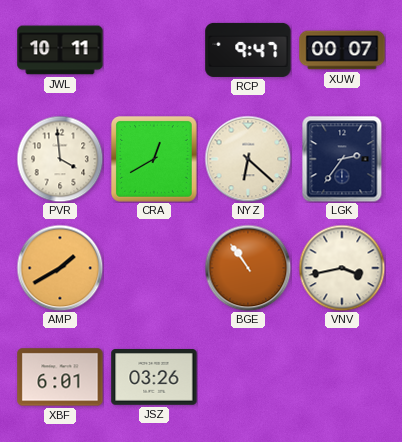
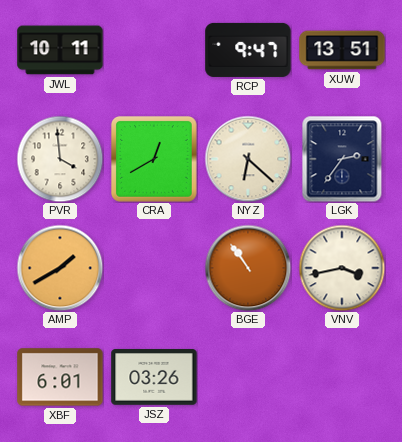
XUW: 00:07 -> 13:51
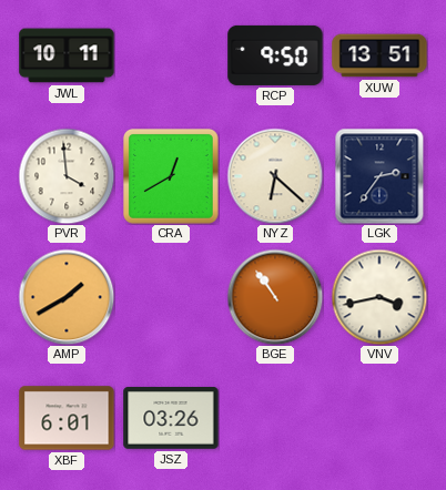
RCP: 9:47 -> 9:50
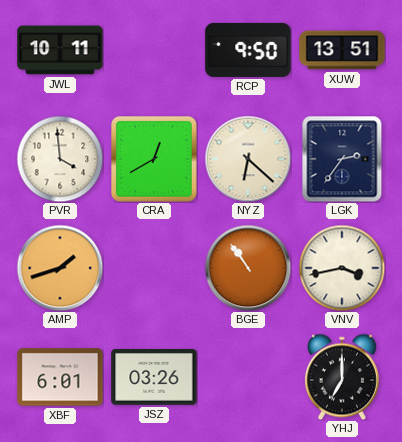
AMP: 1:40 -> 1:42
YHJ: none -> 7:00
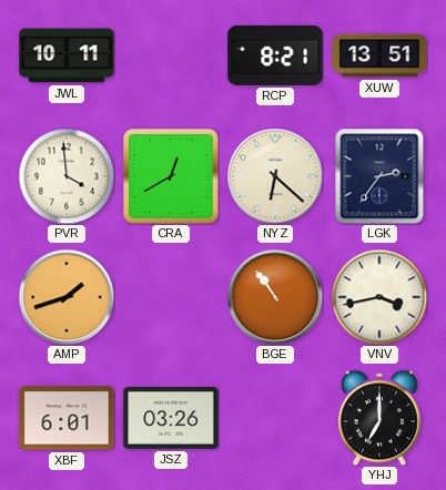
RCP: 9:50 -> 8:21
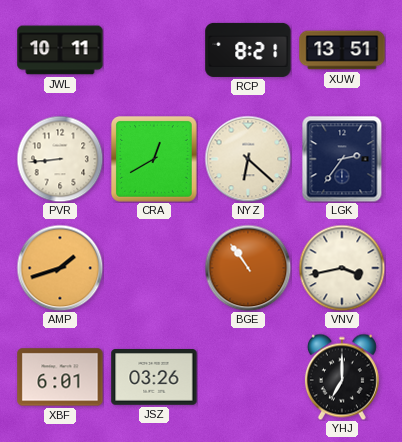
PVR: 3:59 -> 8:44
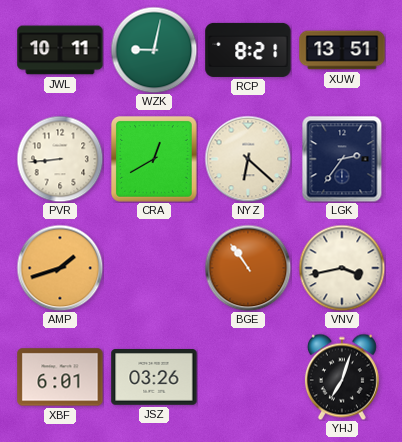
WZK: none -> 9:02
YHJ: 7:00 -> 7:03
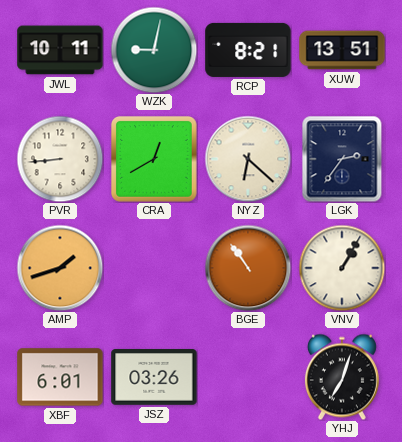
VNV: 3:43 -> 1:05
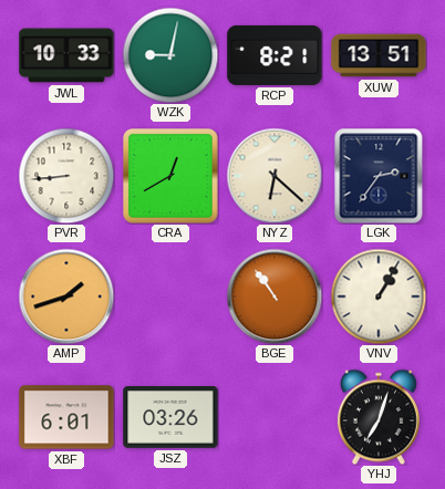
JWL: 10:11 -> 10:33
